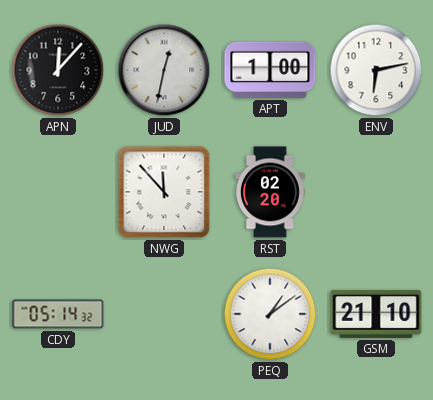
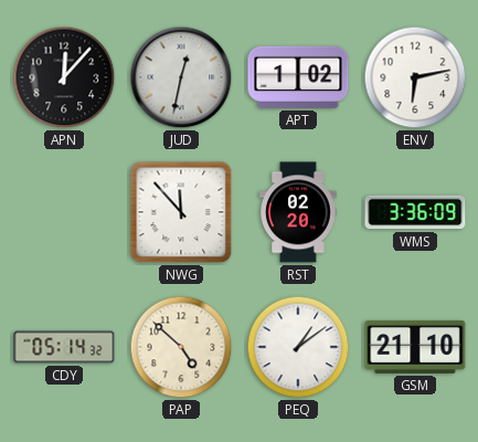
APT: 1:00 -> 1:02
WMS: none -> 3:36
PAP: none -> 4:52
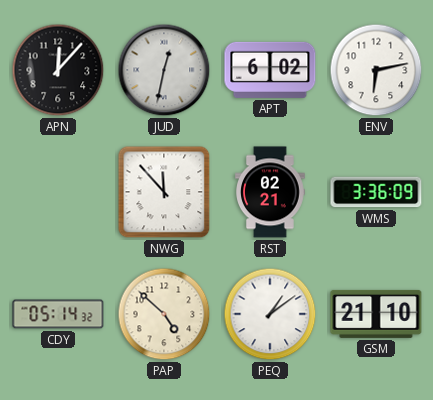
APT: 1:02 -> 6:02
RST: 02:20 -> 02:21
